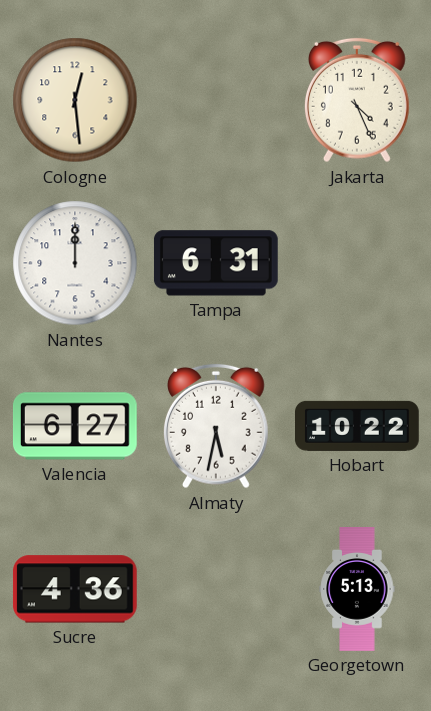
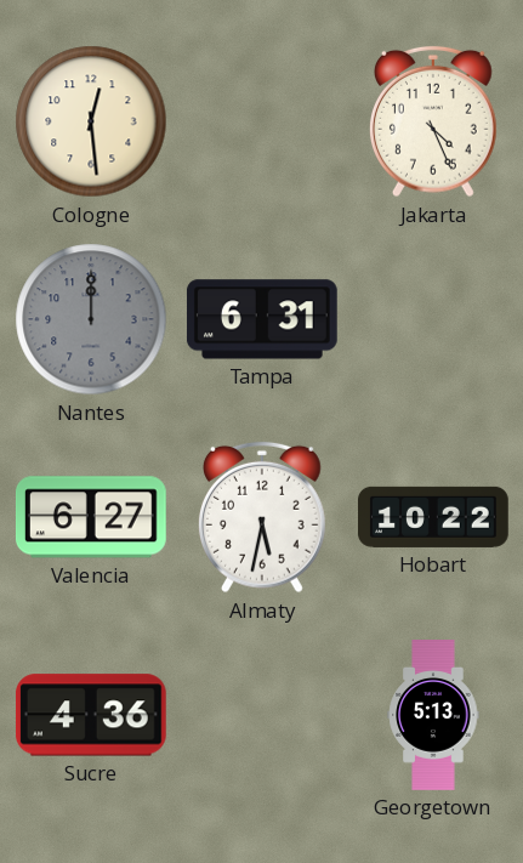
Nantes dial: white -> grey
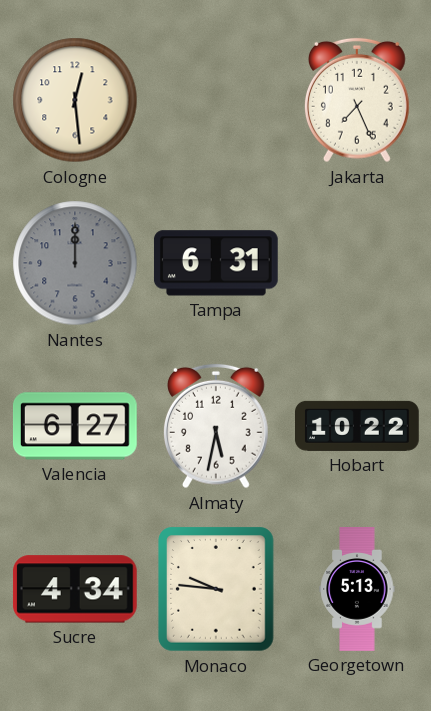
Jakarta: 4:26 -> 7:26
Sucre: 4:36 -> 4:34
Monaco: none -> 9:46
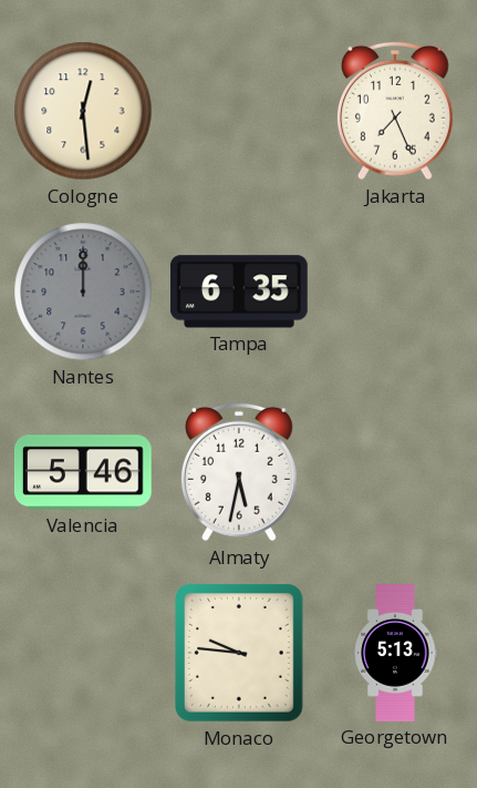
Tampa: 6:31 -> 6:35
Valencia: 6:27 -> 5:46
Hobart: 10:22 -> none
Sucre: 4:34 -> none
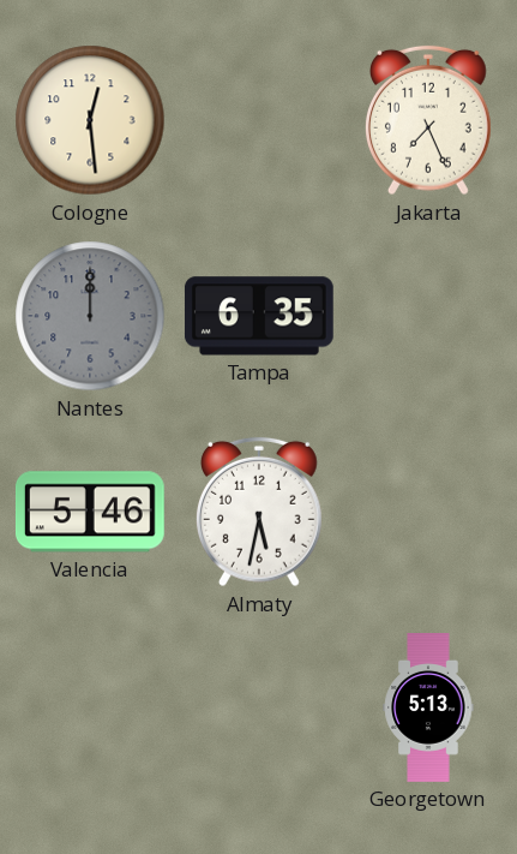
Monaco: 9:46 -> none
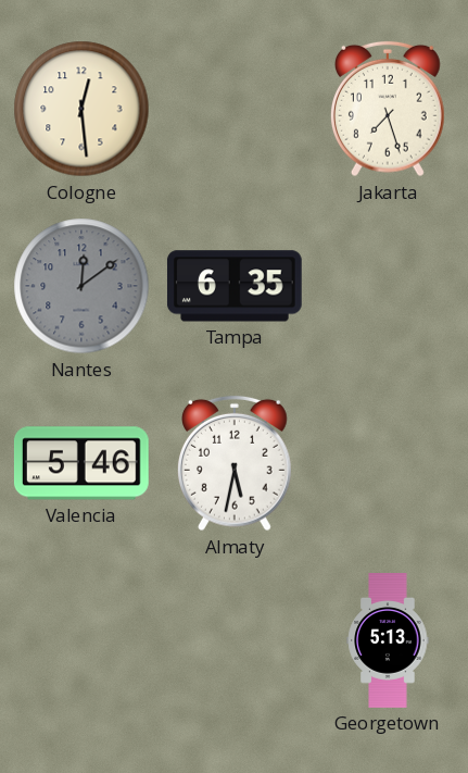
Jakarta: 7:26 -> 7:27
Nantes: 12:00 -> 12:09
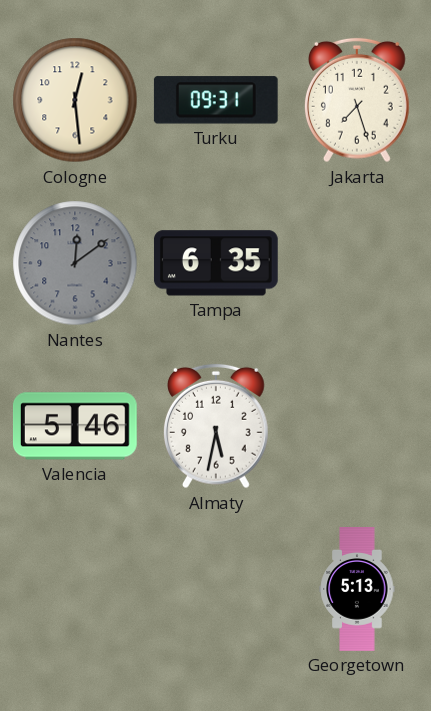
Turku: none -> 09:31
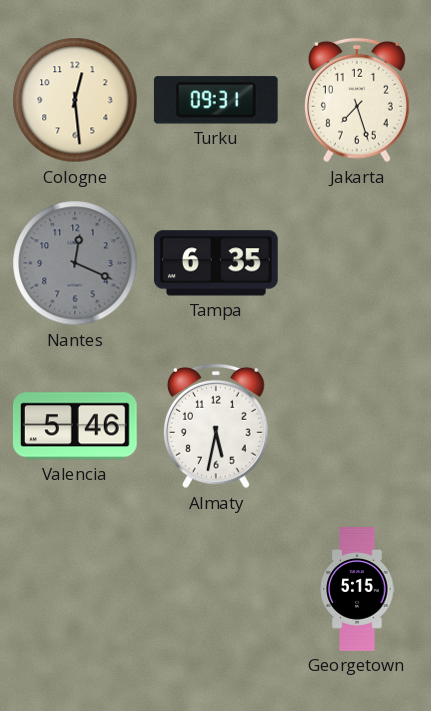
Nantes: 12:09 -> 12:19
Georgetown: 5:13 -> 5:15
